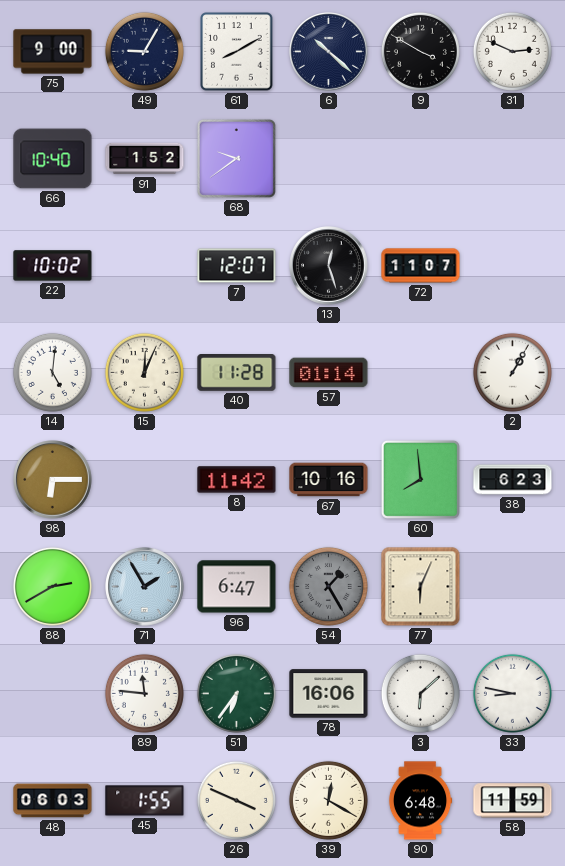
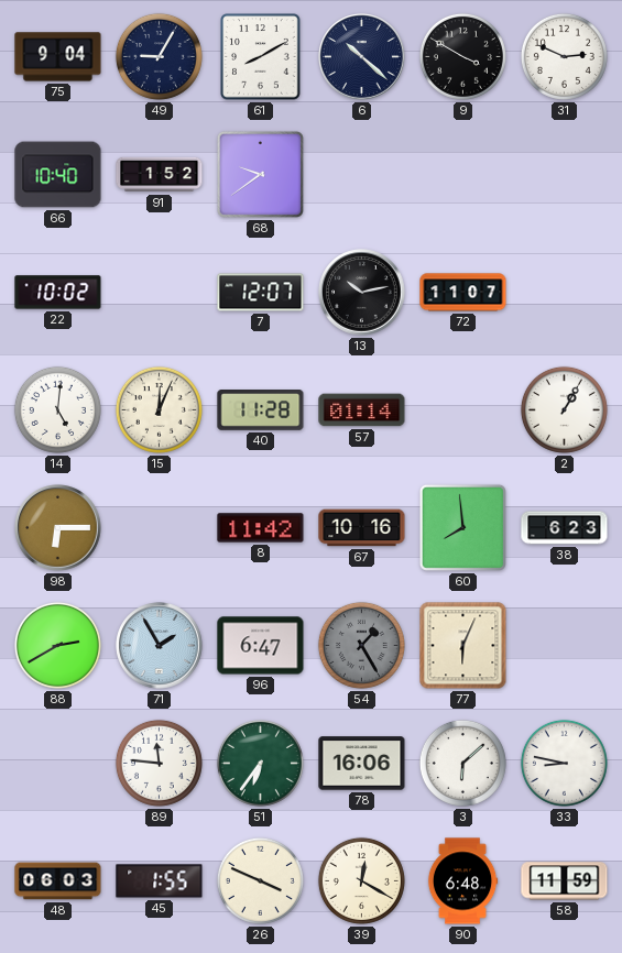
75: 9:00 -> 9:04
13: 12:27 -> 10:13
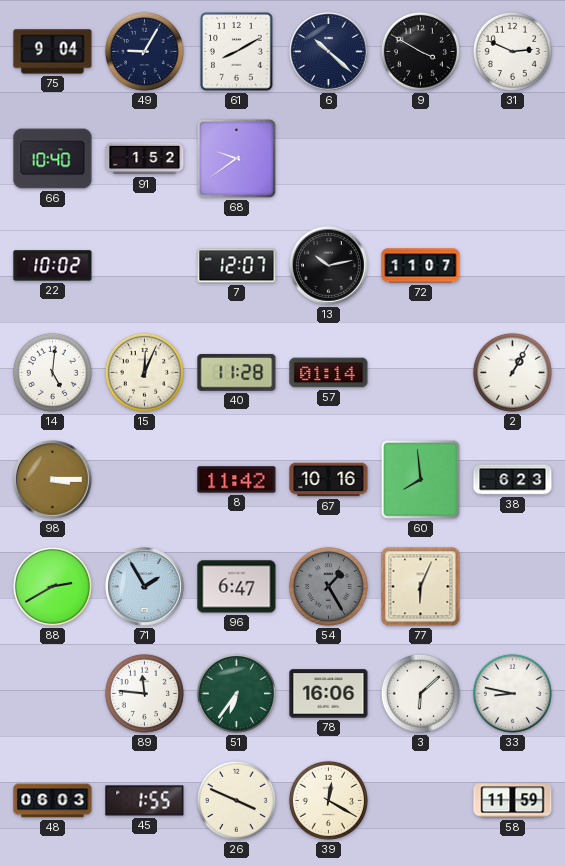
98: 6:15 -> 3:15
90: 6:48 -> none
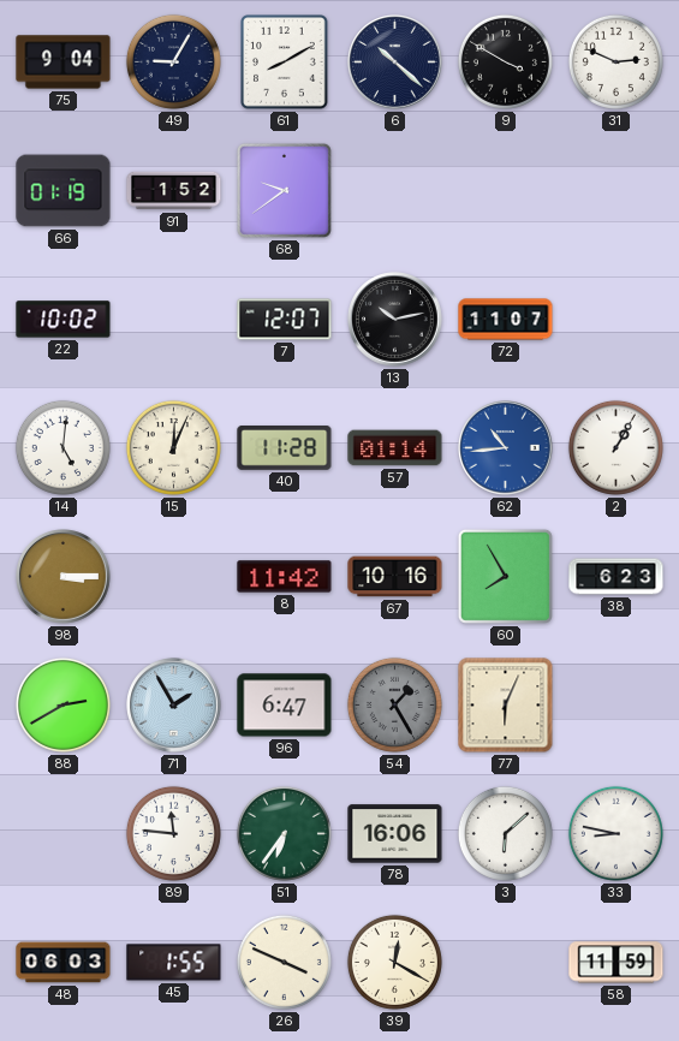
66: 10:40 -> 01:19
62: none -> 10:44
60: 7:59 -> 7:55
